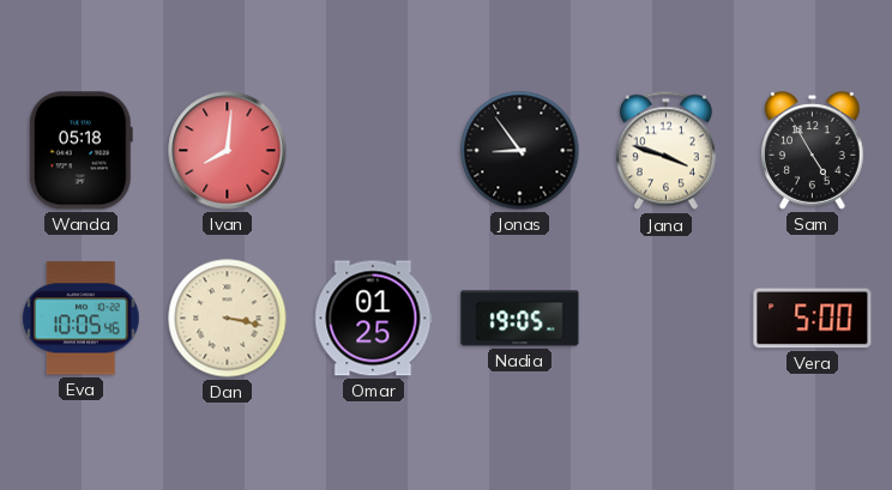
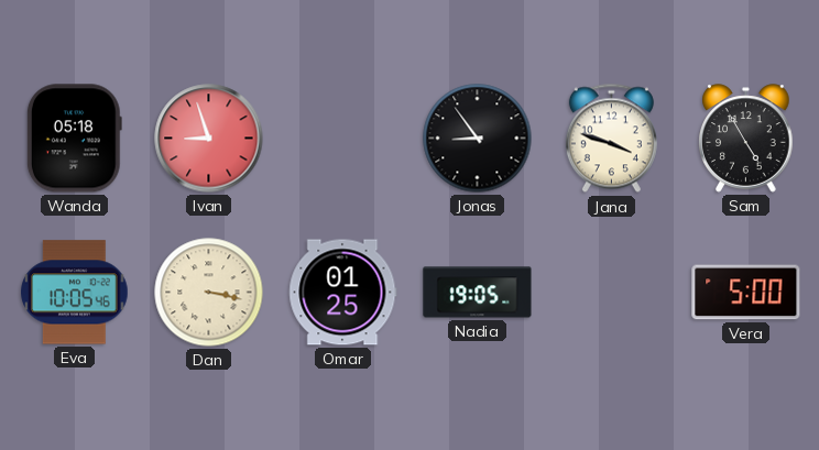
Ivan: 8:01 -> 8:57
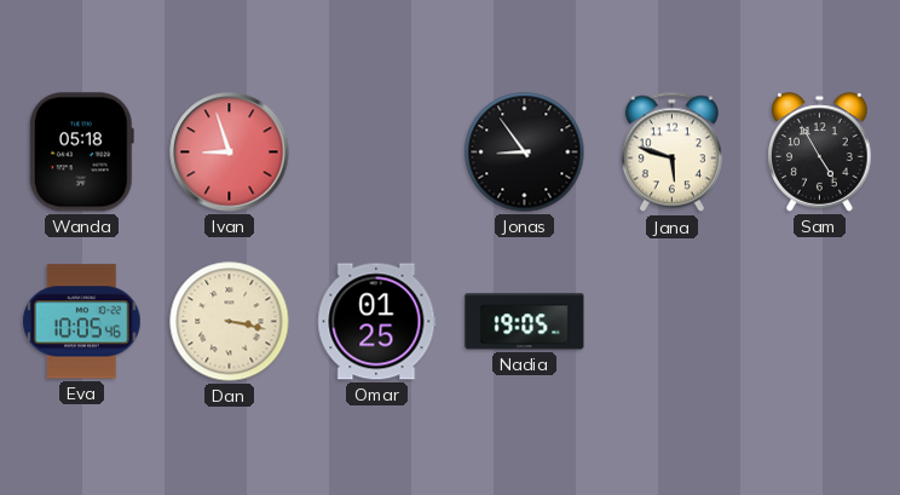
Jana: 3:48 -> 5:48
Vera: 5:00 -> none
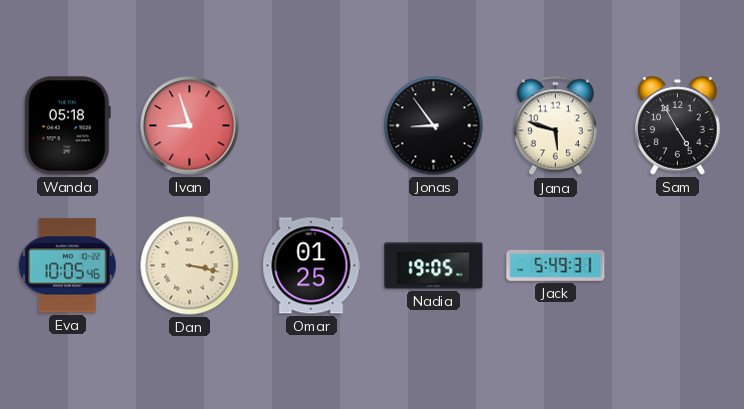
Jack: none -> 5:49
